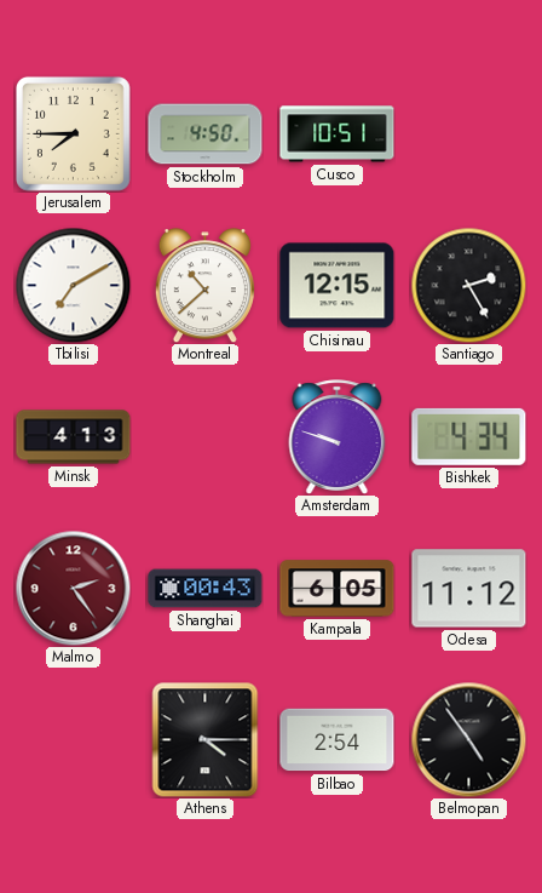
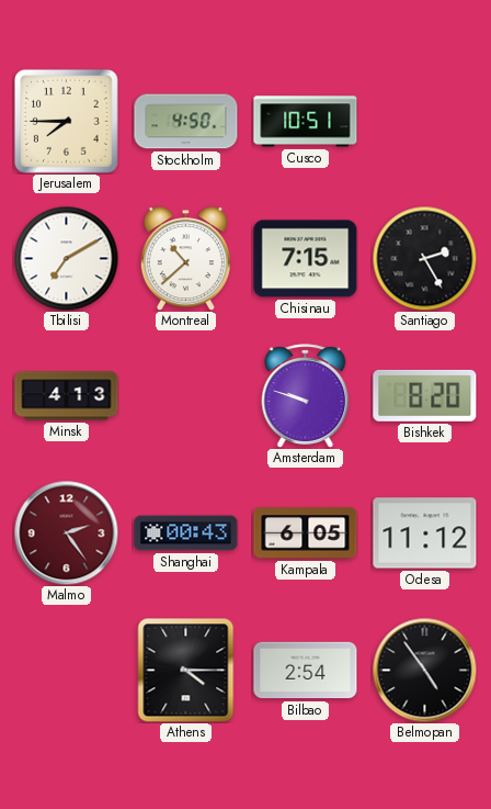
Chisinau: 12:15 -> 7:15
Bishkek: 4:34 -> 8:20
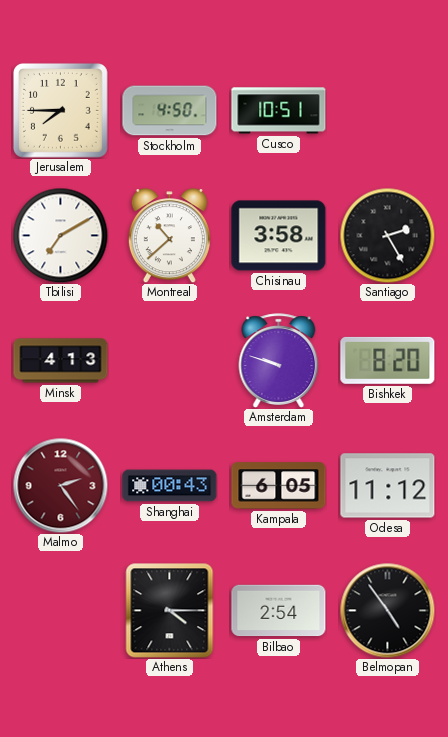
Chisinau: 7:15 -> 3:58
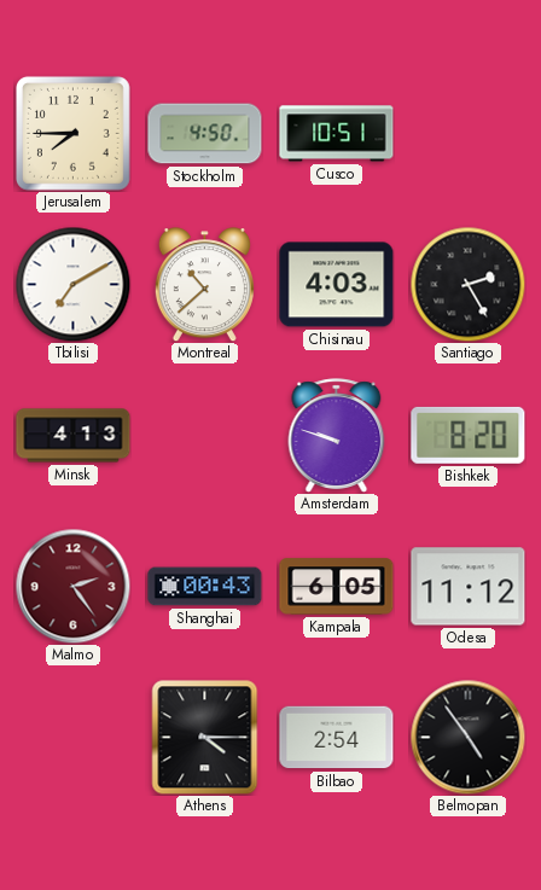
Chisinau: 3:58 -> 4:03
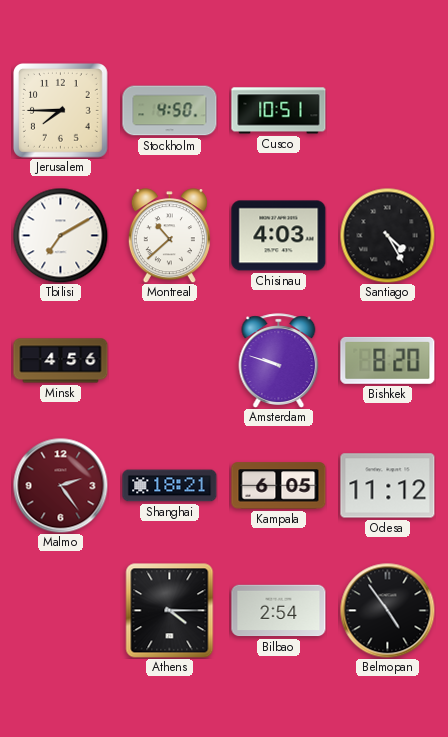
Santiago: 2:25 -> 4:25
Minsk: 4:13 -> 4:56
Shanghai: 00:43 -> 18:21
